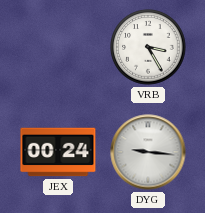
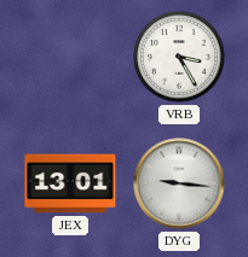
JEX: 00:24 -> 13:01
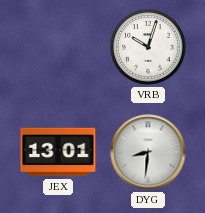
VRB: 3:25 -> 10:03
DYG: 9:16 -> 8:31
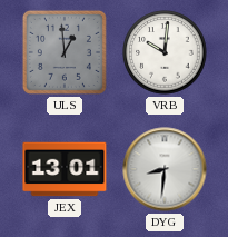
ULS: none -> 12:59
VRB: 10:03 -> 10:01
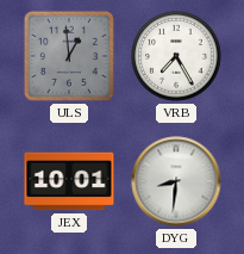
VRB: 10:01 -> 7:25
JEX: 13:01 -> 10:01
